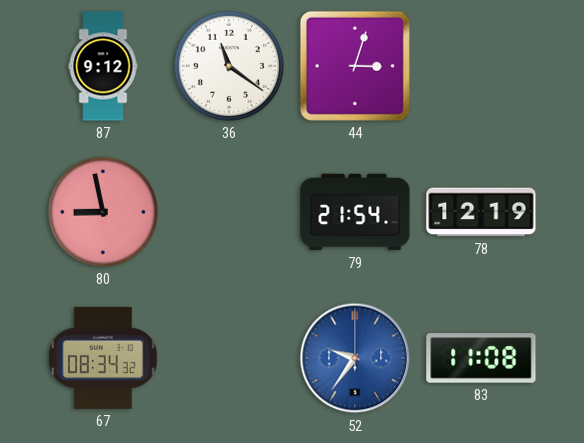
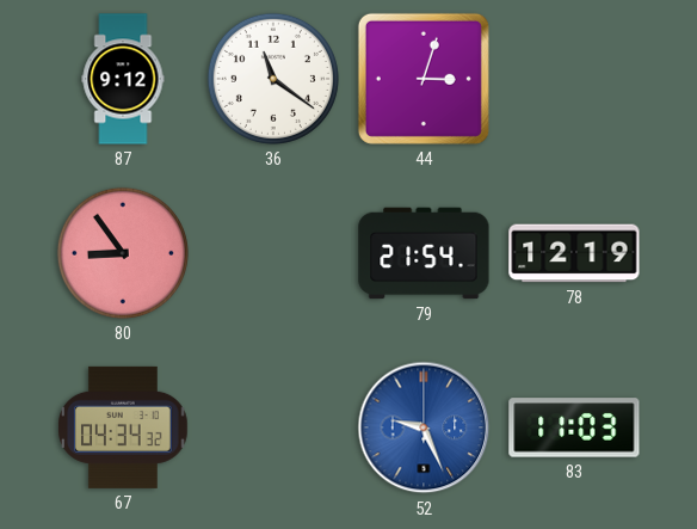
80: 8:58 -> 8:54
67: 08:34 -> 04:34
52: 9:36 -> 9:26
83: 11:08 -> 11:03
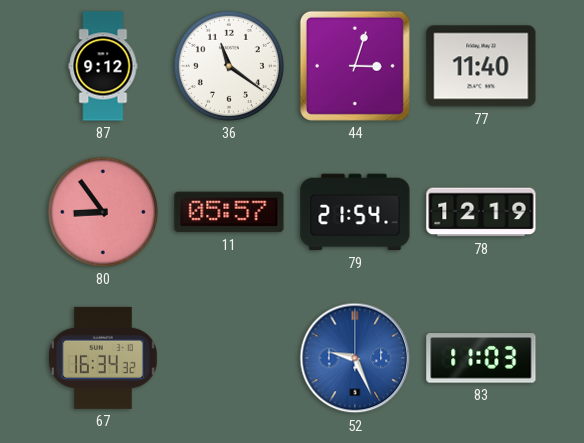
77: none -> 11:40
11: none -> 05:57
67: 04:34 -> 16:34
